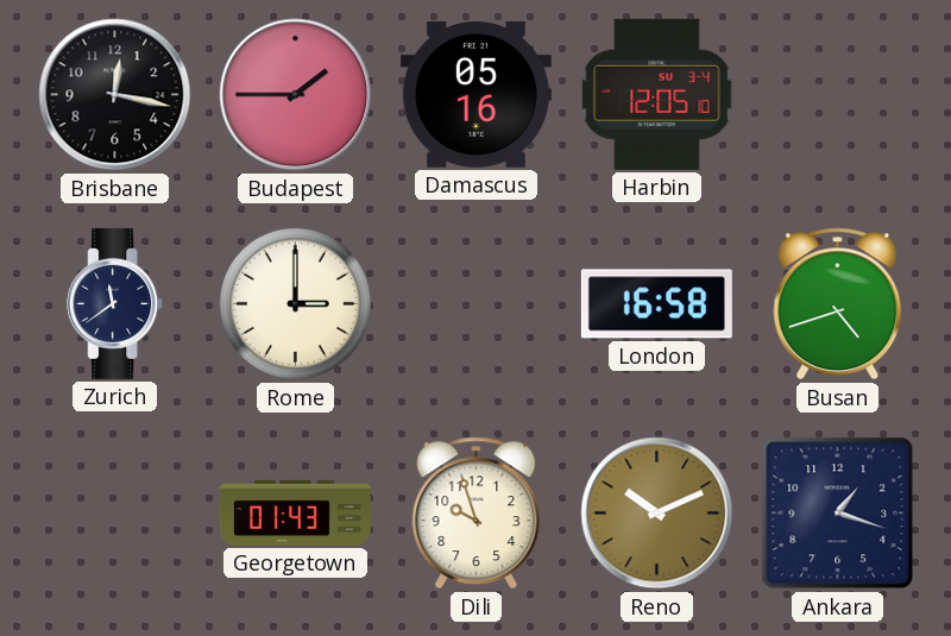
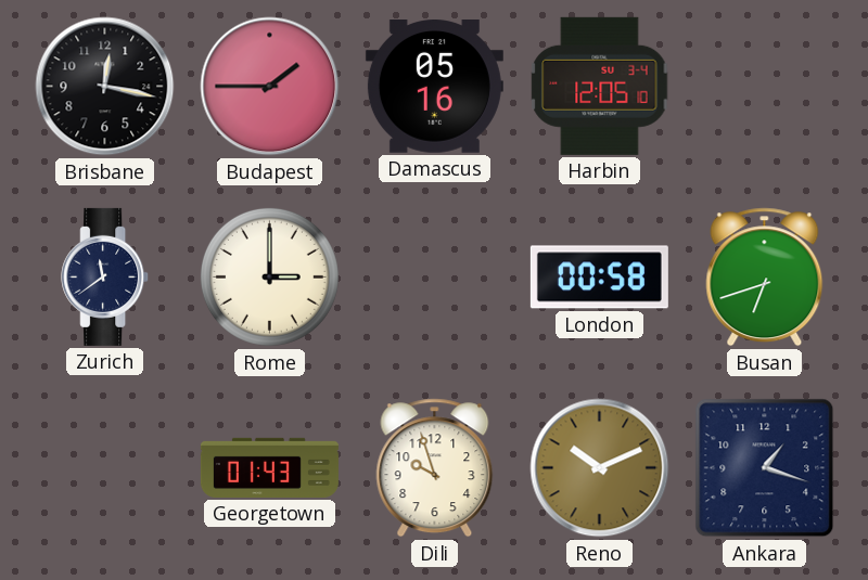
London: 16:58 -> 00:58
Busan: 4:42 -> 6:42
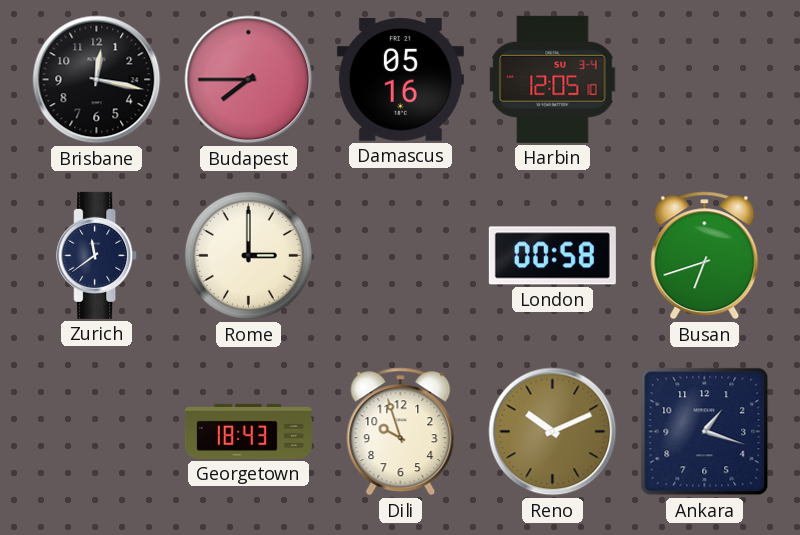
Budapest: 1:45 -> 7:45
Georgetown: 01:43 -> 18:43
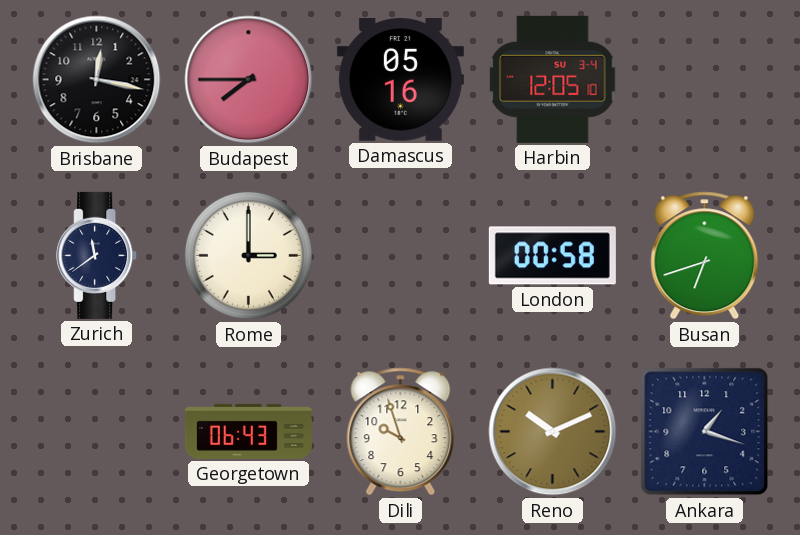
Georgetown: 18:43 -> 06:43
